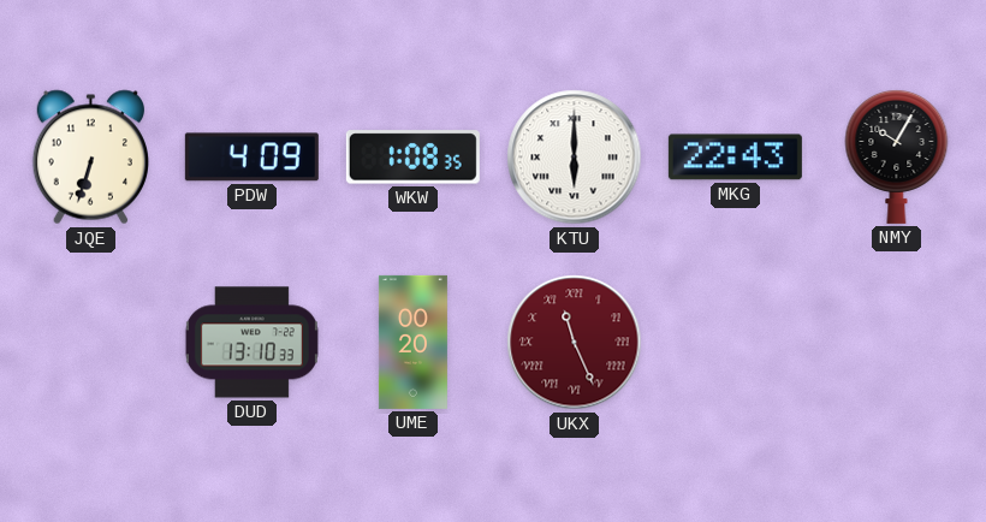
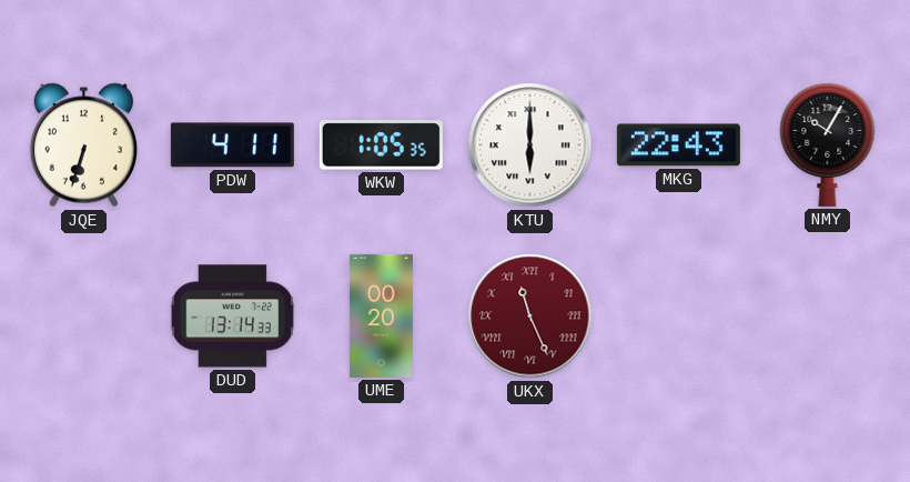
PDW: 4:09 -> 4:11
WKW: 1:08 -> 1:05
DUD: 13:10 -> 13:14
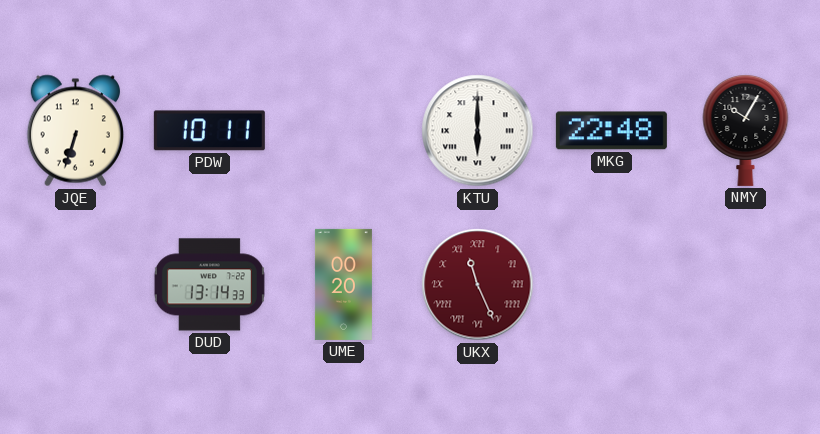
PDW: 4:11 -> 10:11
WKW: 1:05 -> none
MKG: 22:43 -> 22:48
